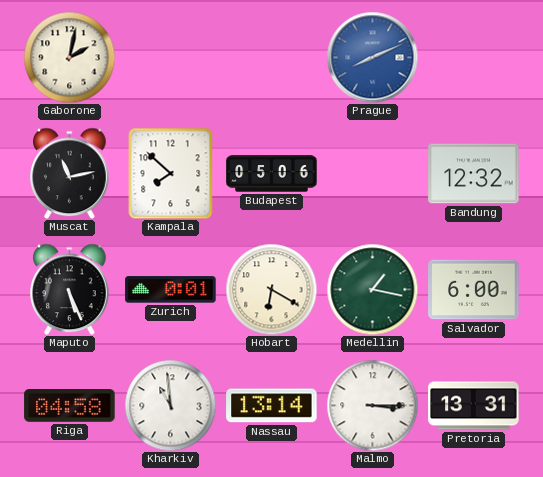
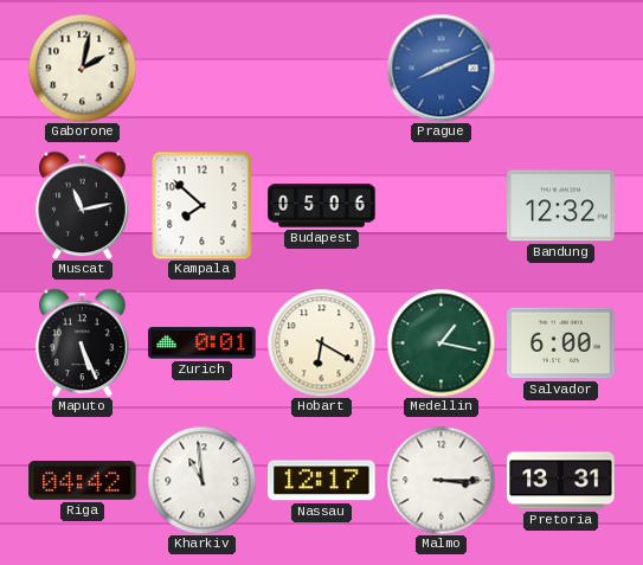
Riga: 04:58 -> 04:42
Nassau: 13:14 -> 12:17
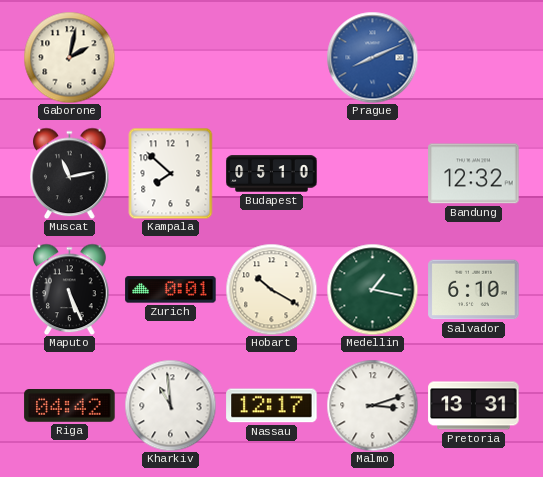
Budapest: 05:06 -> 05:10
Hobart: 6:20 -> 10:20
Salvador: 6:00 -> 6:10
Malmo: 3:15 -> 3:12
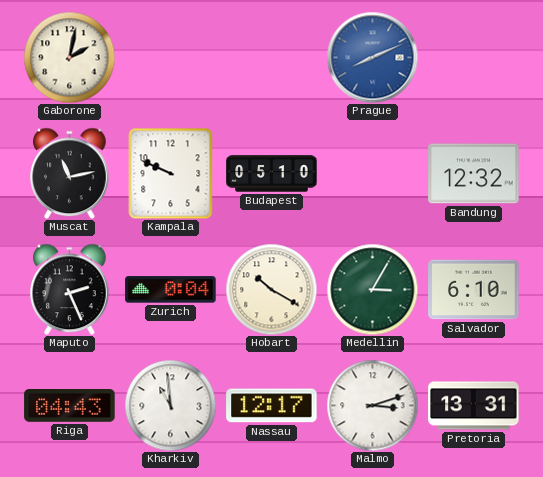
Kampala: 7:52 -> 9:49
Maputo: 5:26 -> 2:26
Zurich: 0:01 -> 0:04
Medellin: 1:17 -> 3:05
Riga: 04:42 -> 04:43
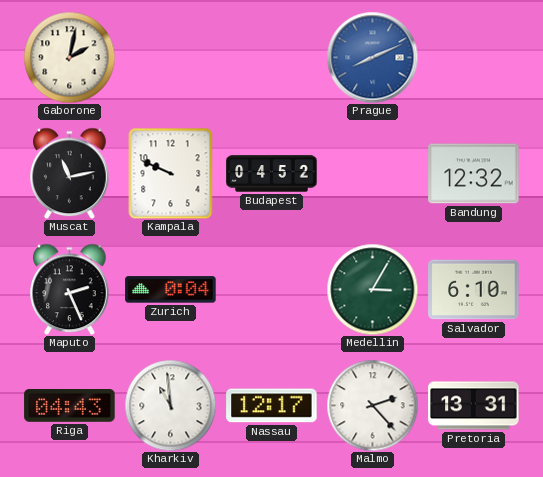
Budapest: 05:10 -> 04:52
Hobart: 10:20 -> none
Malmo: 3:12 -> 2:23
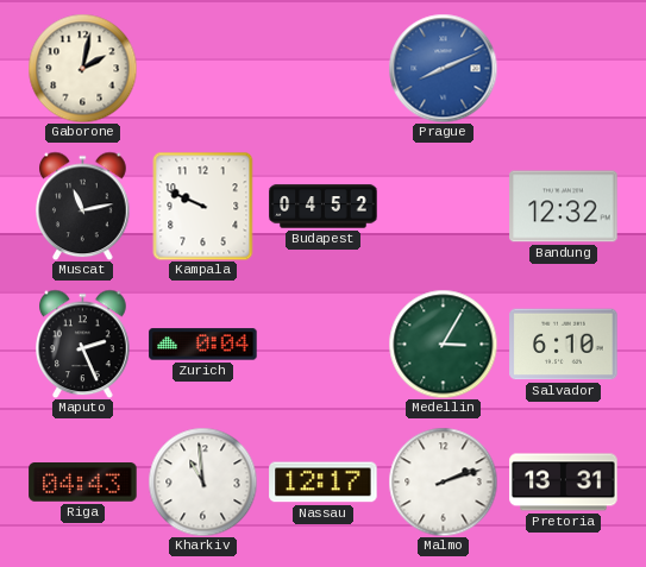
Malmo: 2:23 -> 2:12
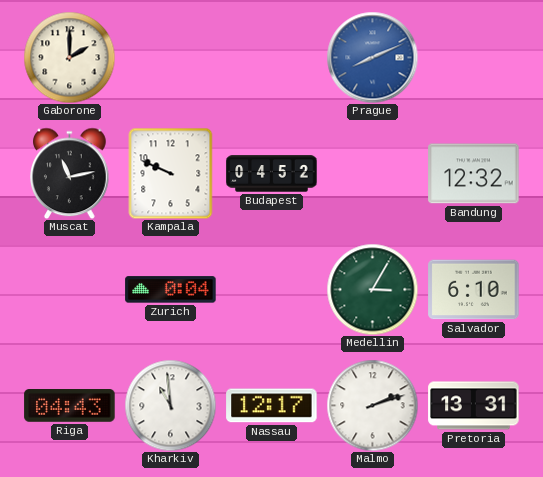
Gaborone: 2:02 -> 2:00
Maputo: 2:26 -> none
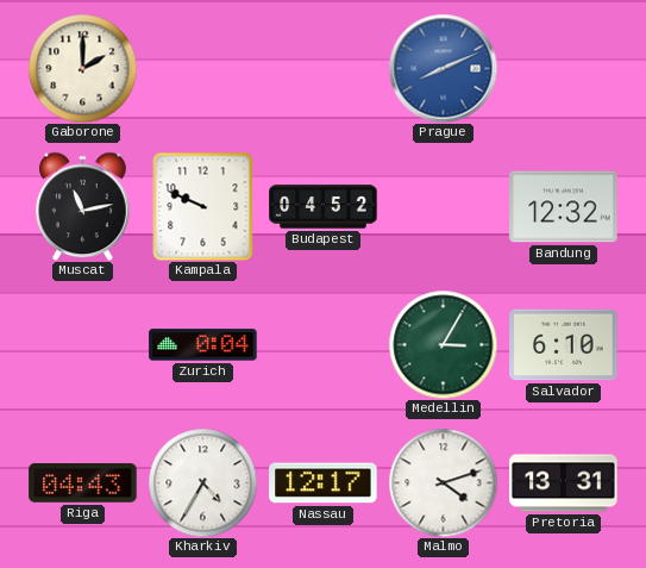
Kharkiv: 10:59 -> 4:35
Malmo: 2:12 -> 4:12
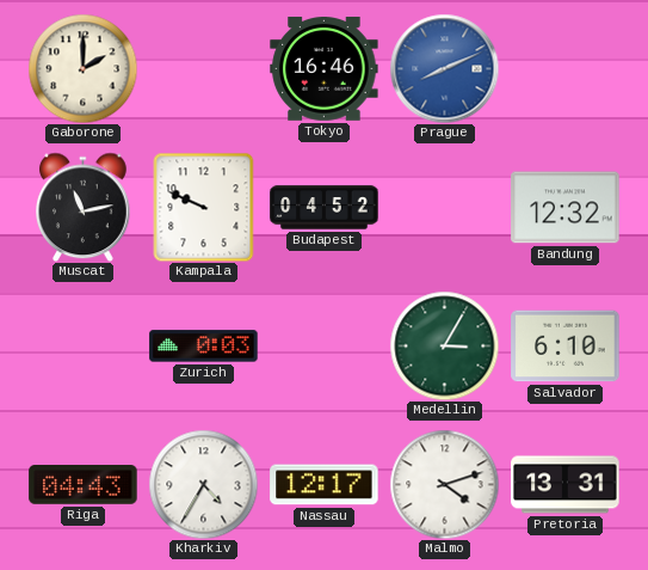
Tokyo: none -> 16:46
Zurich: 0:04 -> 0:03
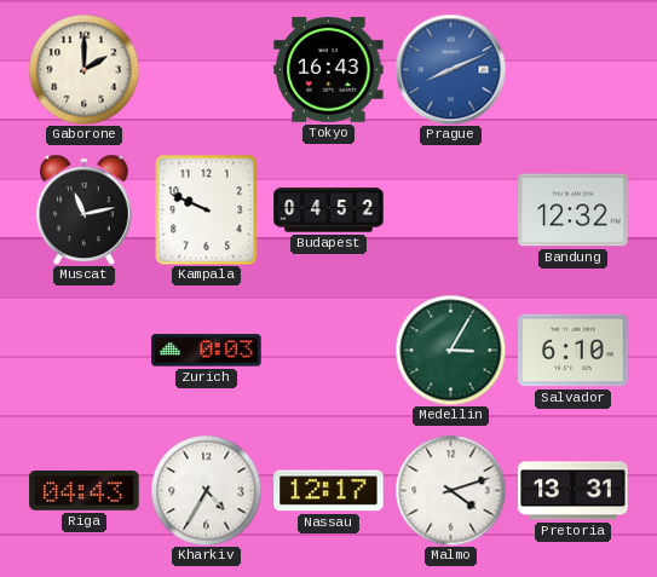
Tokyo: 16:46 -> 16:43
